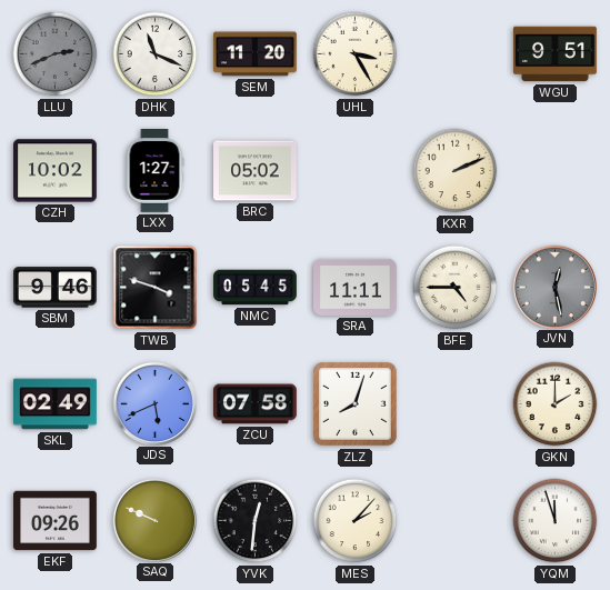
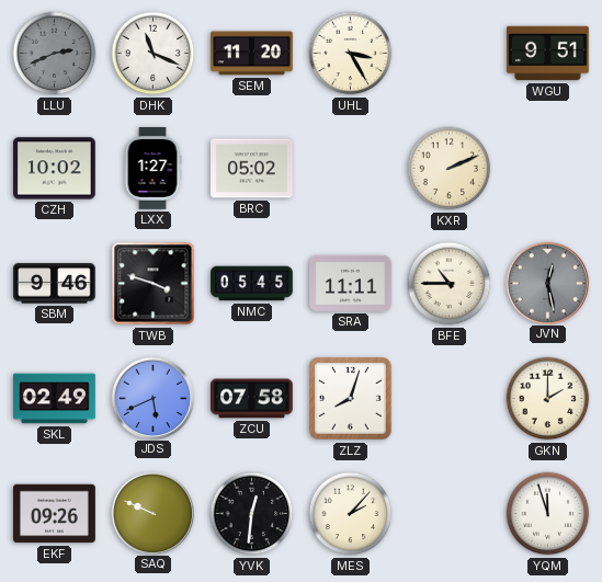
BFE: 4:45 -> 10:45
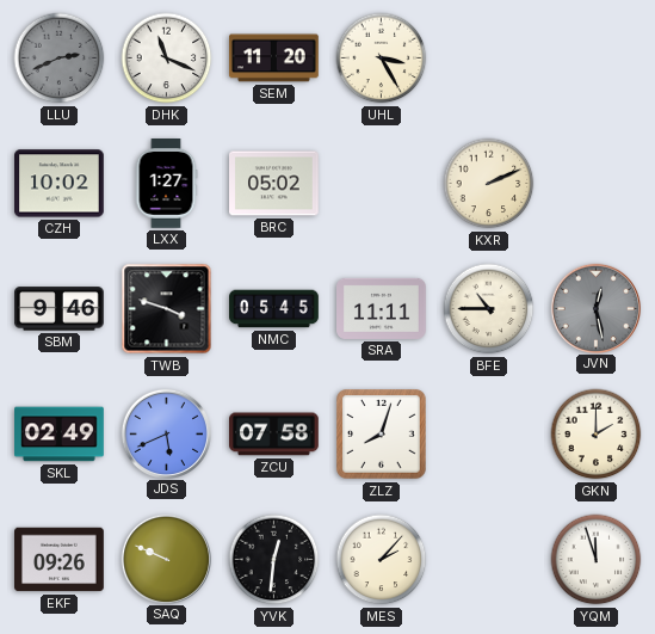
WGU: 9:51 -> none
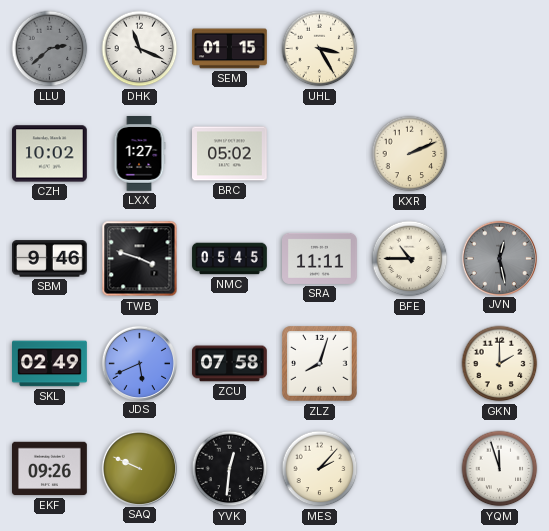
LLU: 2:41 -> 2:38
SEM: 11:20 -> 01:15
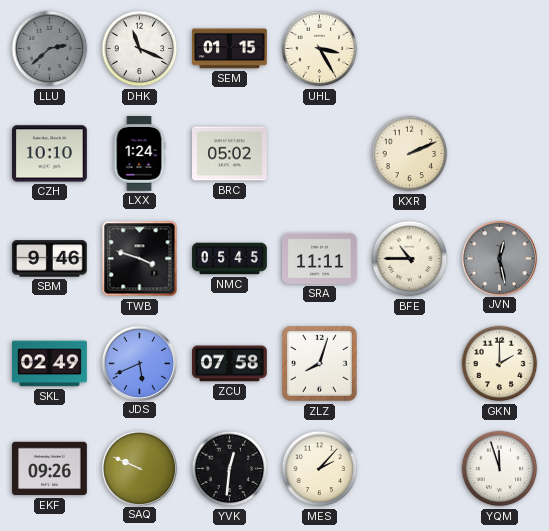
CZH: 10:02 -> 10:10
LXX: 1:27 -> 1:24
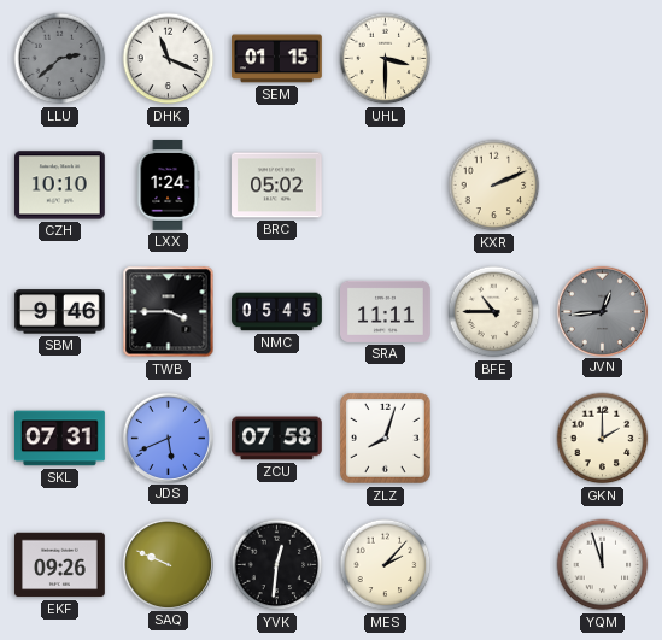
UHL: 3:25 -> 3:30
TWB: 3:48 -> 3:45
JVN: 12:28 -> 12:44
SKL: 02:49 -> 07:31
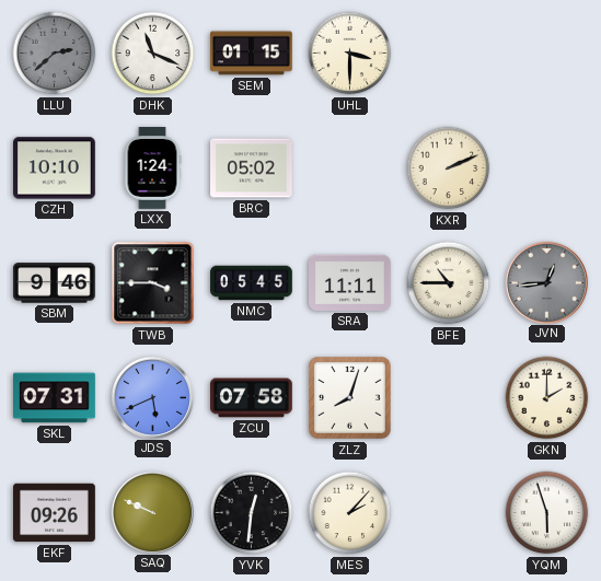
YQM: 11:57 -> 5:57
